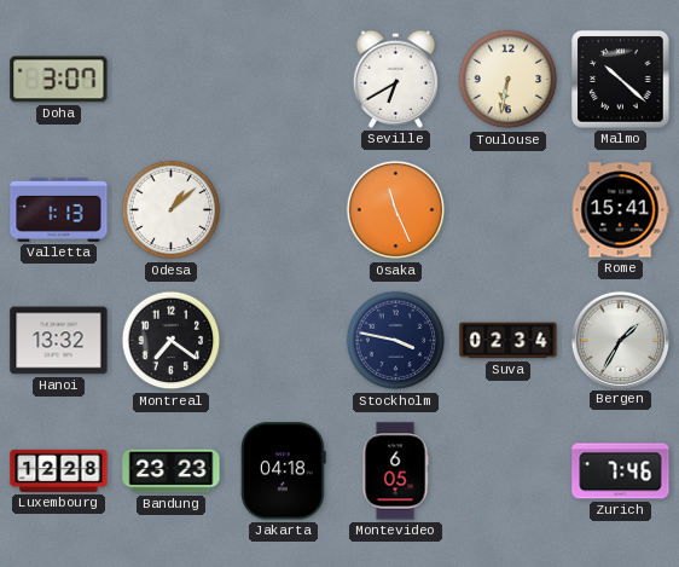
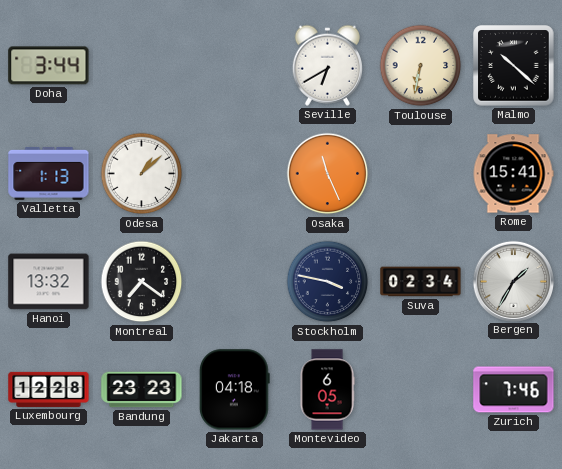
Doha: 3:07 -> 3:44
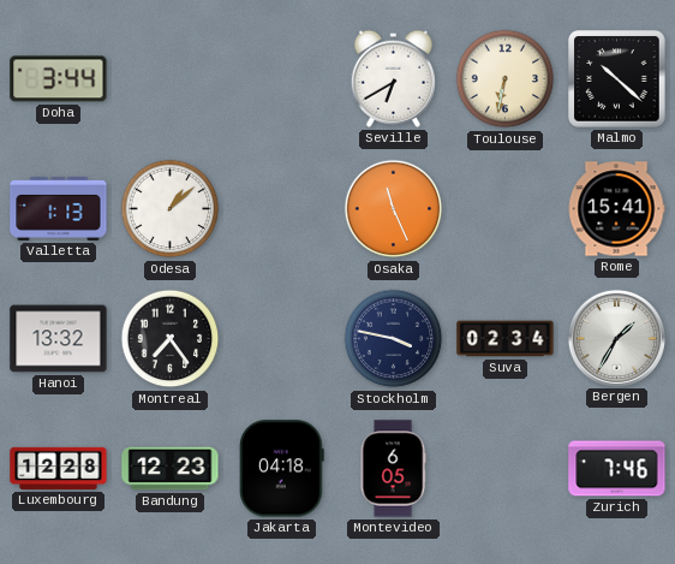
Montreal: 7:21 -> 7:24
Bandung: 23:23 -> 12:23
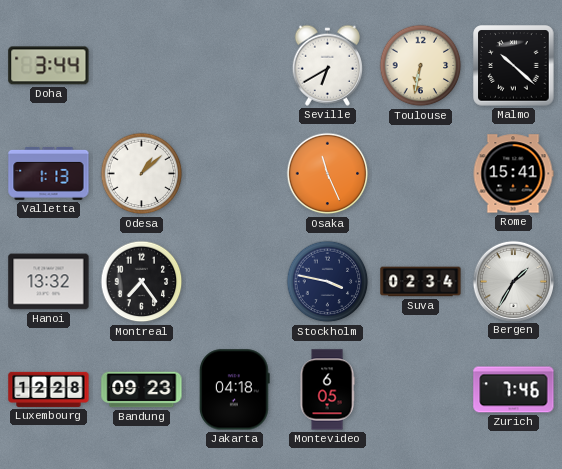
Bandung: 12:23 -> 09:23
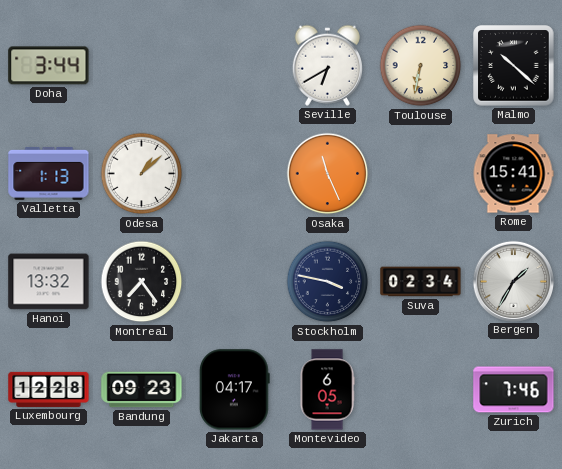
Jakarta: 04:18 -> 04:17
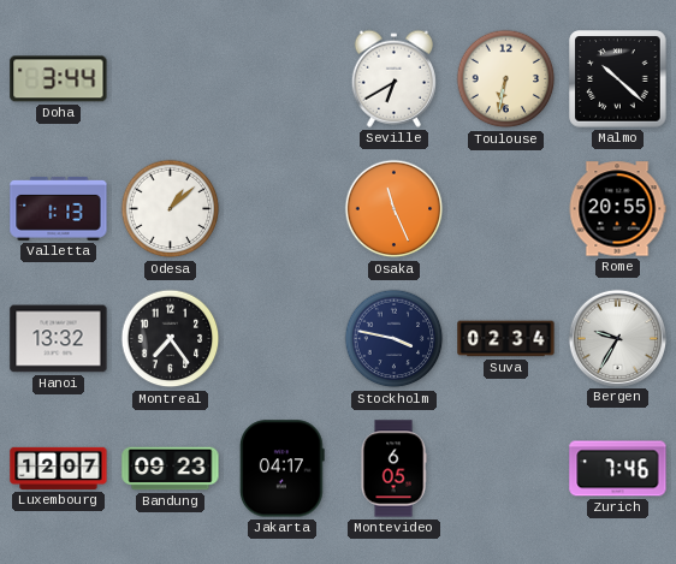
Rome: 15:41 -> 20:55
Bergen: 1:35 -> 9:35
Luxembourg: 12:28 -> 12:07
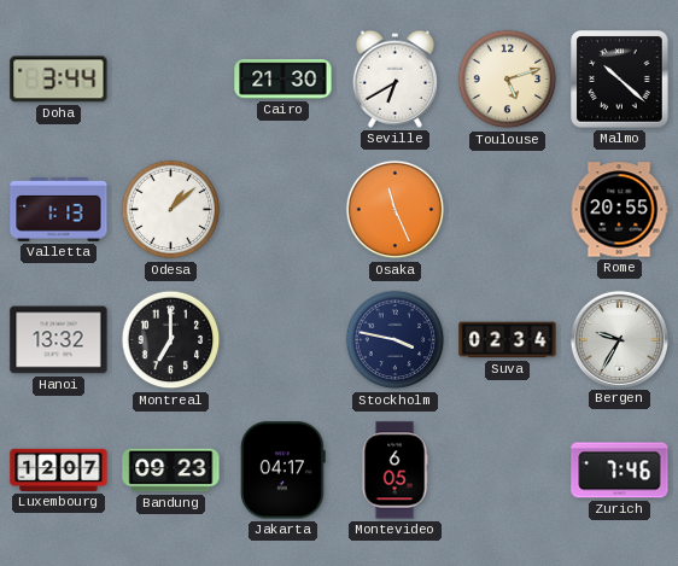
Cairo: none -> 21:30
Toulouse: 6:32 -> 5:12
Montreal: 7:24 -> 7:00
